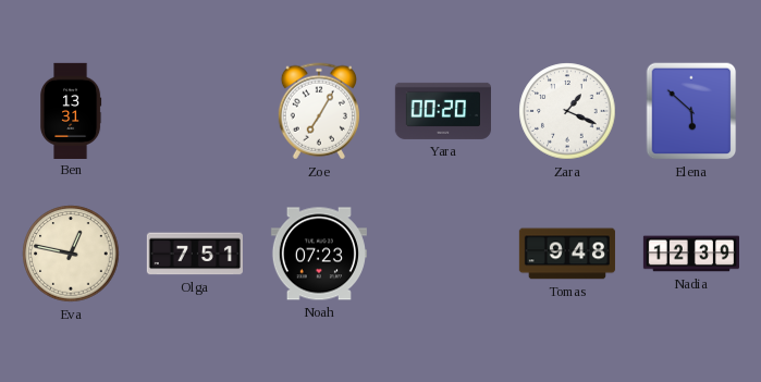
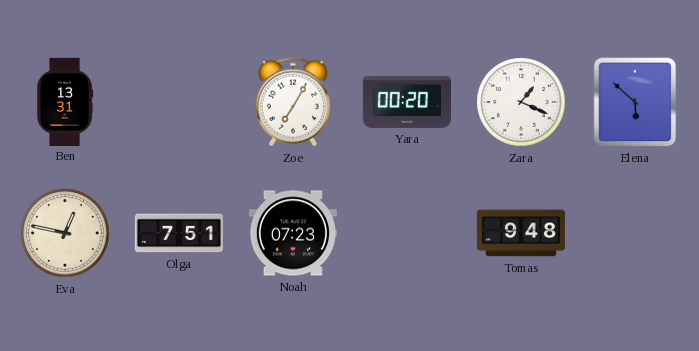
Nadia: 12:39 -> none
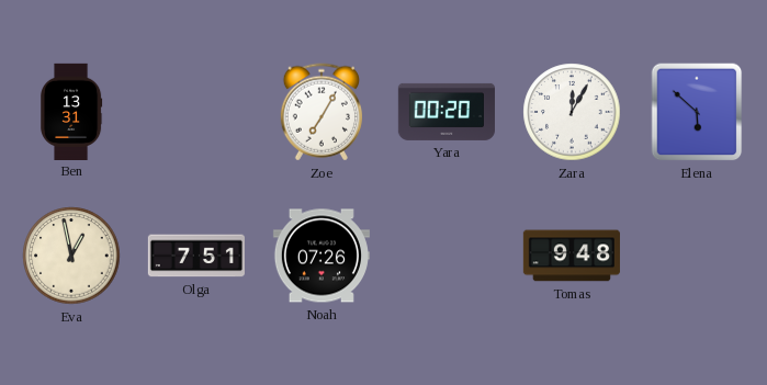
Zara: 1:19 -> 12:05
Eva: 12:47 -> 12:58
Noah: 07:23 -> 07:26
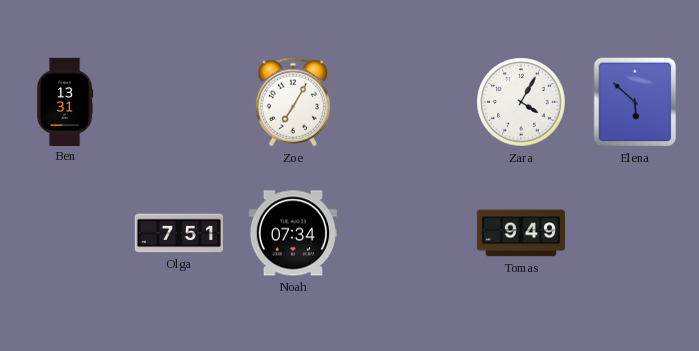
Yara: 00:20 -> none
Zara: 12:05 -> 4:05
Eva: 12:58 -> none
Noah: 07:26 -> 07:34
Tomas: 9:48 -> 9:49
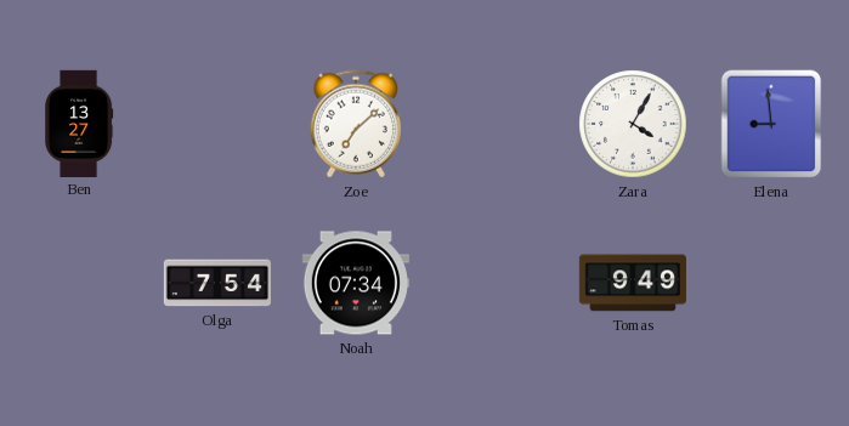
Ben: 13:31 -> 13:27
Zoe: 7:05 -> 7:08
Elena: 5:52 -> 8:59
Olga: 7:51 -> 7:54
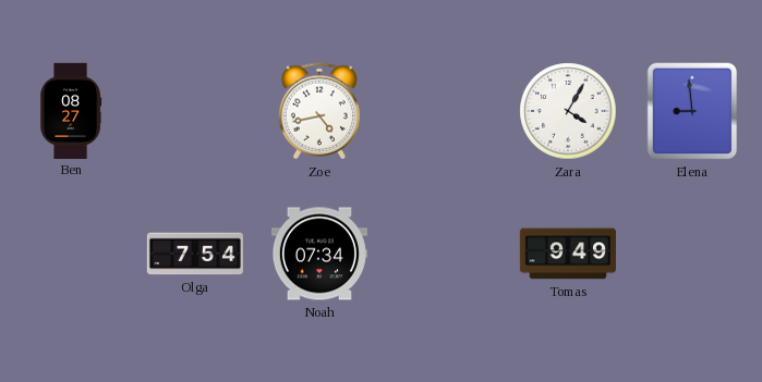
Ben: 13:27 -> 08:27
Zoe: 7:08 -> 4:43
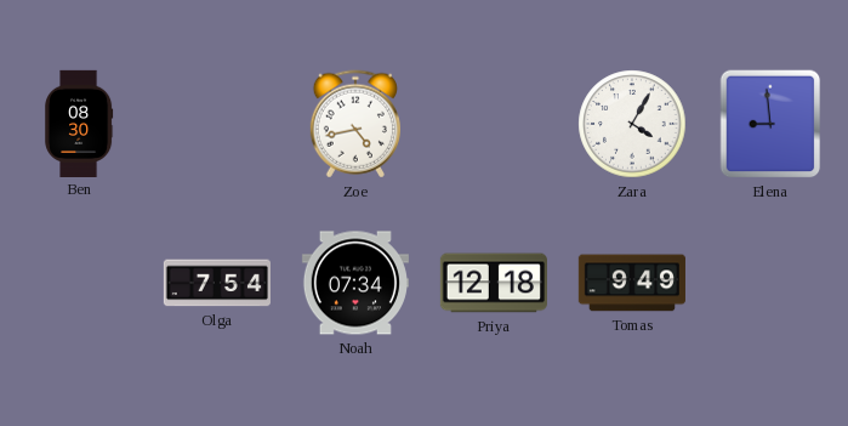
Ben: 08:27 -> 08:30
Priya: none -> 12:18
